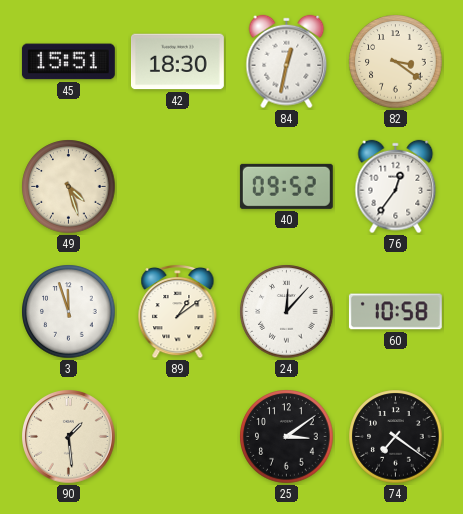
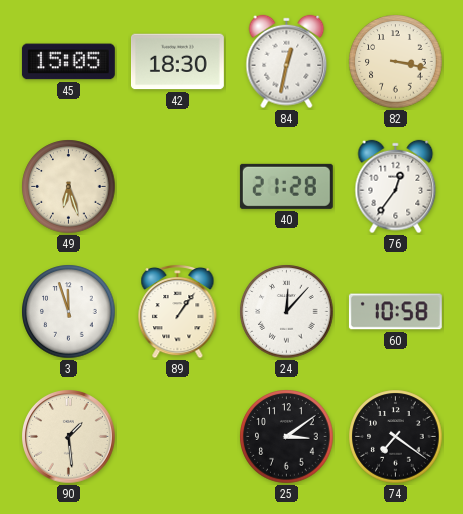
45: 15:51 -> 15:05
82: 3:21 -> 3:17
49: 4:27 -> 6:27
40: 09:52 -> 21:28
89: 1:09 -> 1:06
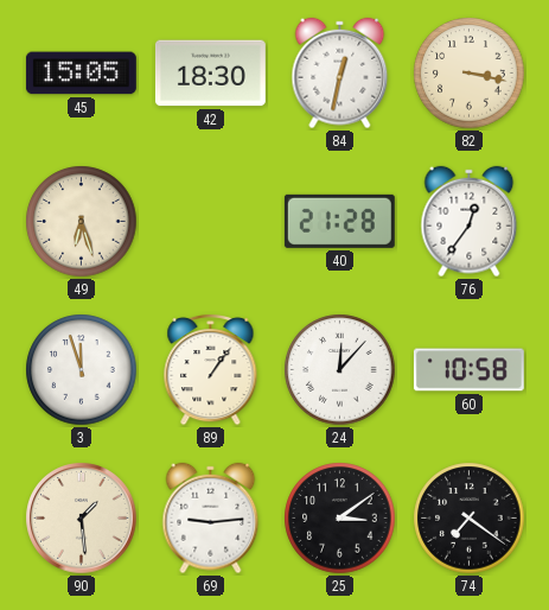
69: none -> 9:14
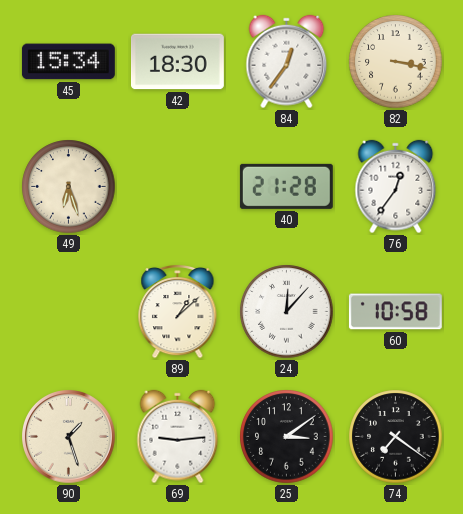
45: 15:05 -> 15:34
84: 12:32 -> 12:36
3: 11:57 -> none
89: 1:06 -> 1:08
90: 1:29 -> 1:27
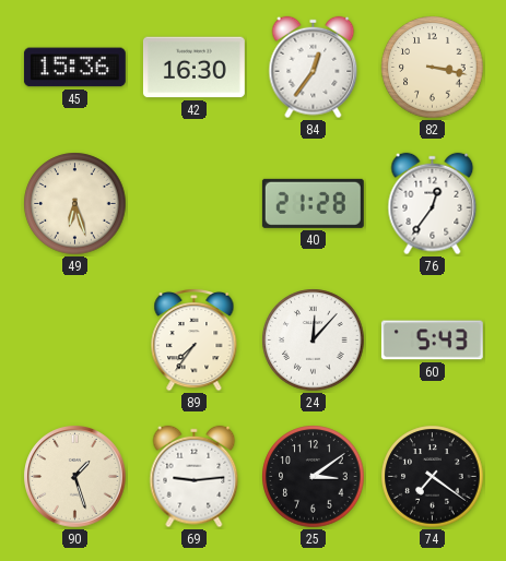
45: 15:34 -> 15:36
42: 18:30 -> 16:30
89: 1:08 -> 7:36
60: 10:58 -> 5:43
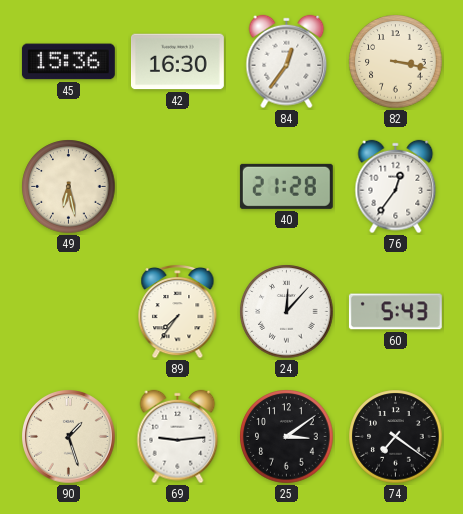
49: 6:27 -> 6:28
